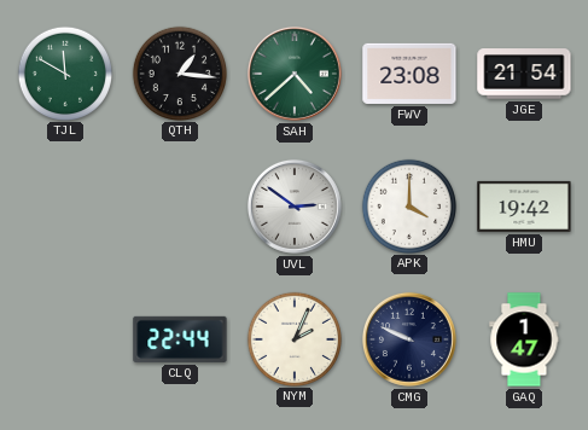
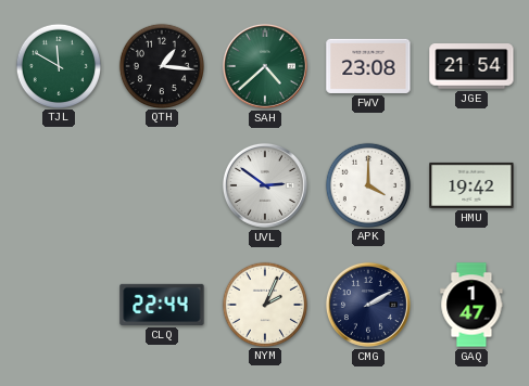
CMG: 9:49 -> 2:10
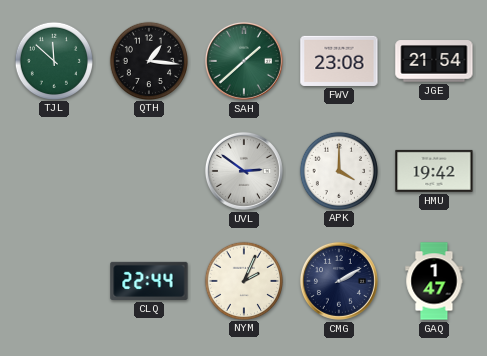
TJL: 11:50 -> 11:52
SAH: 4:38 -> 1:38
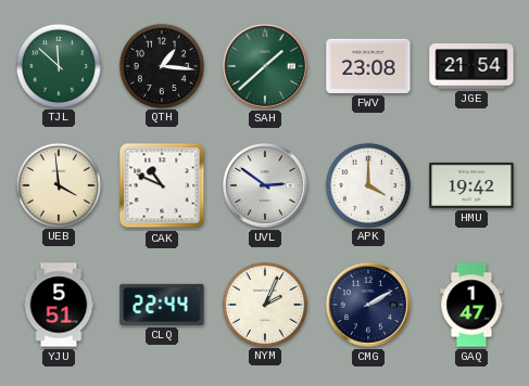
UEB: none -> 3:59
CAK: none -> 10:49
YJU: none -> 5:51
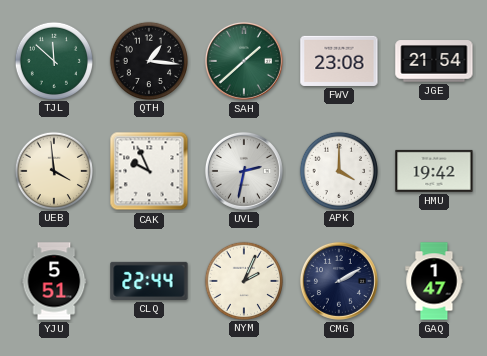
CAK: 10:49 -> 9:56
UVL: 2:51 -> 2:32
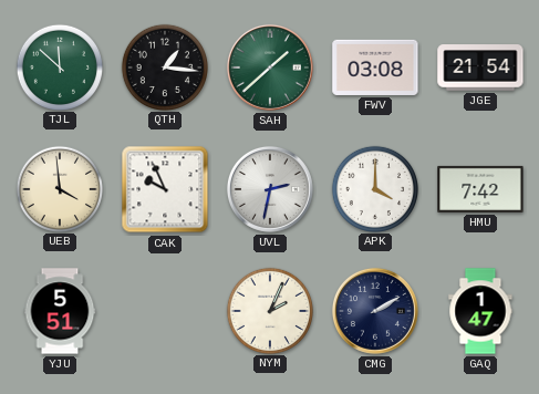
FWV: 23:08 -> 03:08
HMU: 19:42 -> 7:42
CLQ: 22:44 -> none
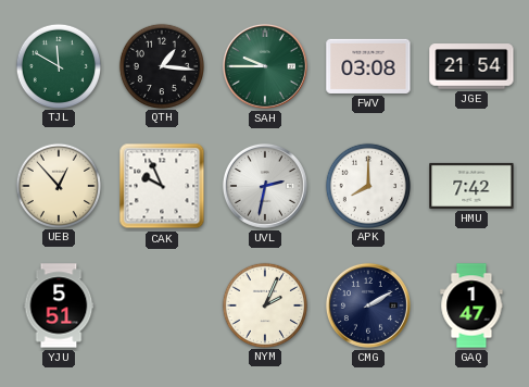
TJL: 11:52 -> 11:50
SAH: 1:38 -> 9:45
UEB: 3:59 -> 12:53
APK: 4:00 -> 8:00
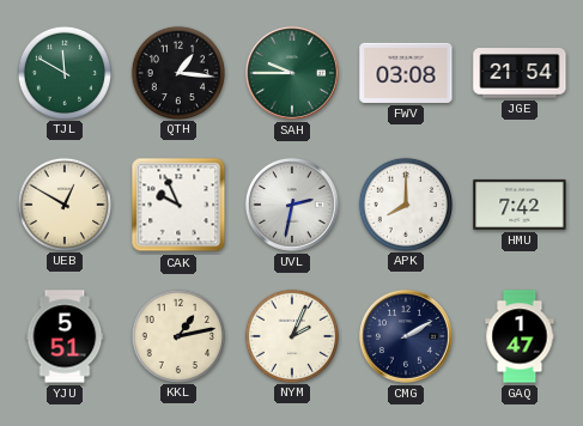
UEB: 12:53 -> 12:50
KKL: none -> 1:13
